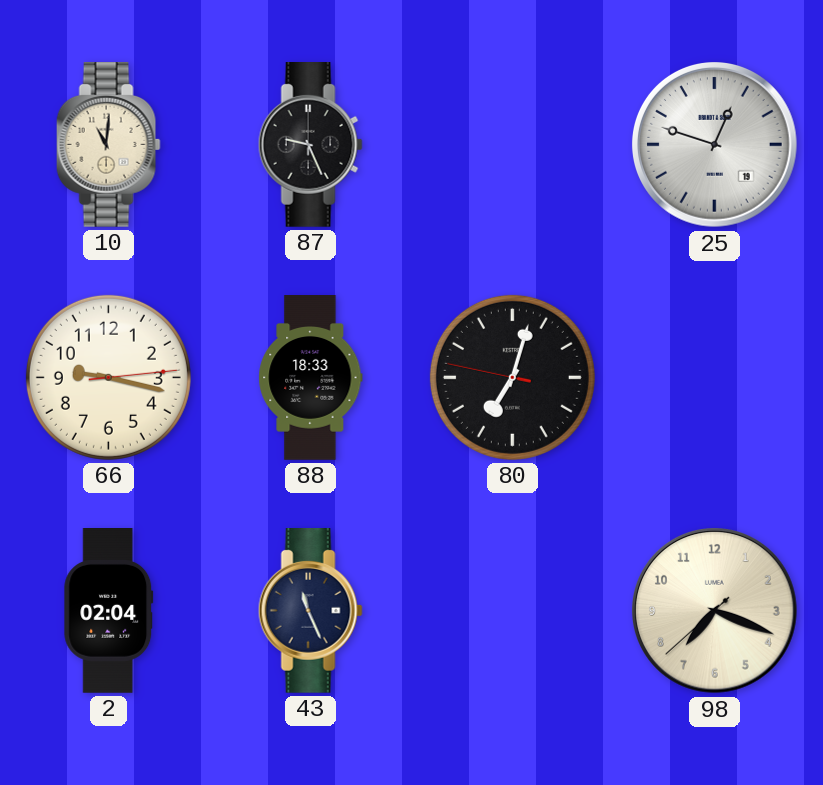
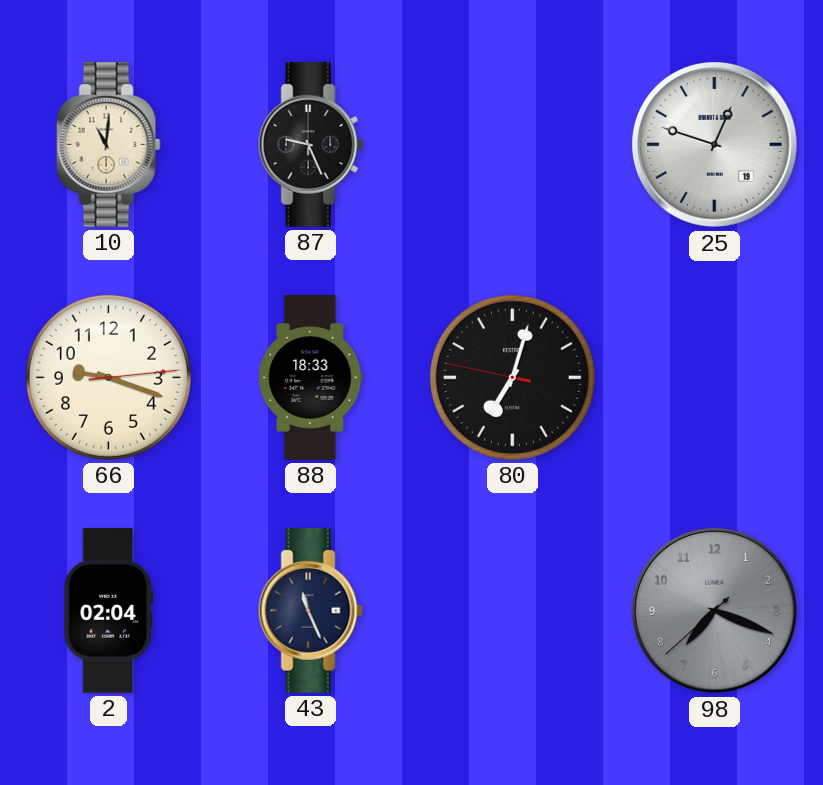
66: 9:17 -> 9:18
98 dial: cream -> grey
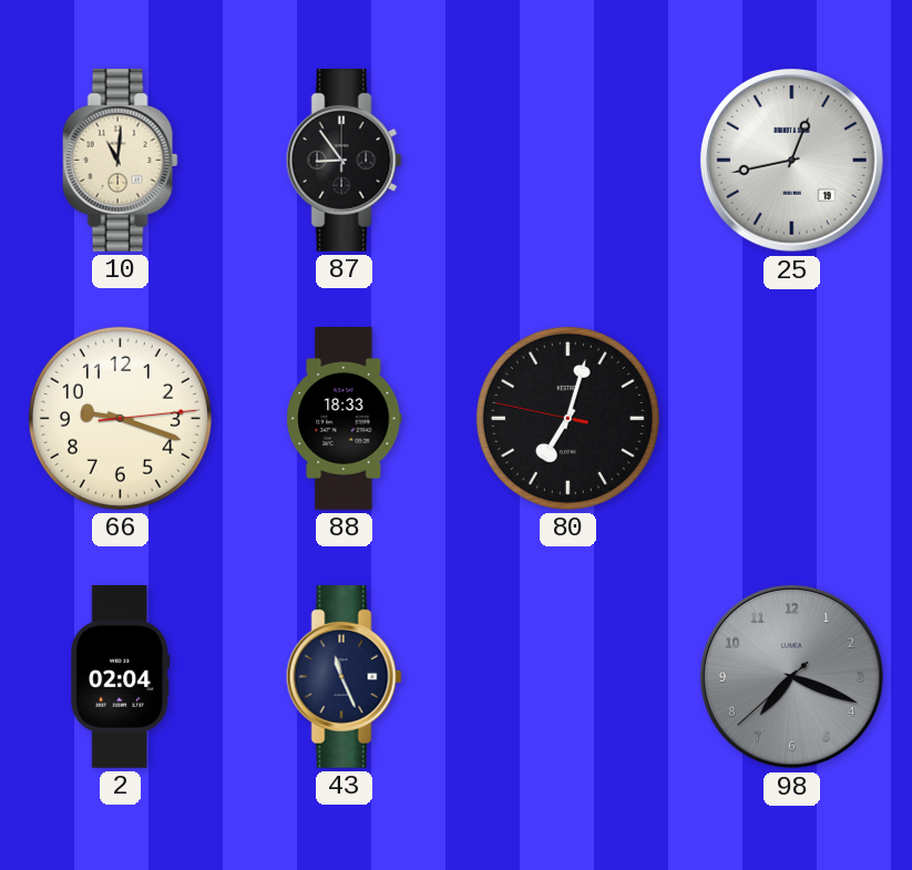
87: 9:26 -> 8:54
25: 12:48 -> 12:43
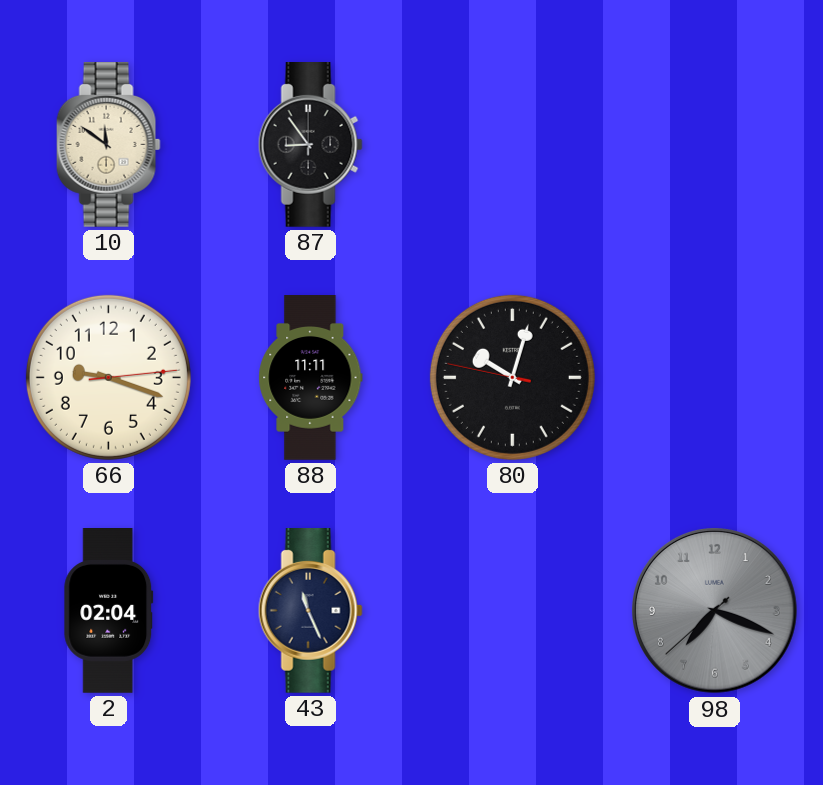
10: 11:01 -> 11:51
25: 12:43 -> none
88: 18:33 -> 11:11
80: 7:02 -> 10:02
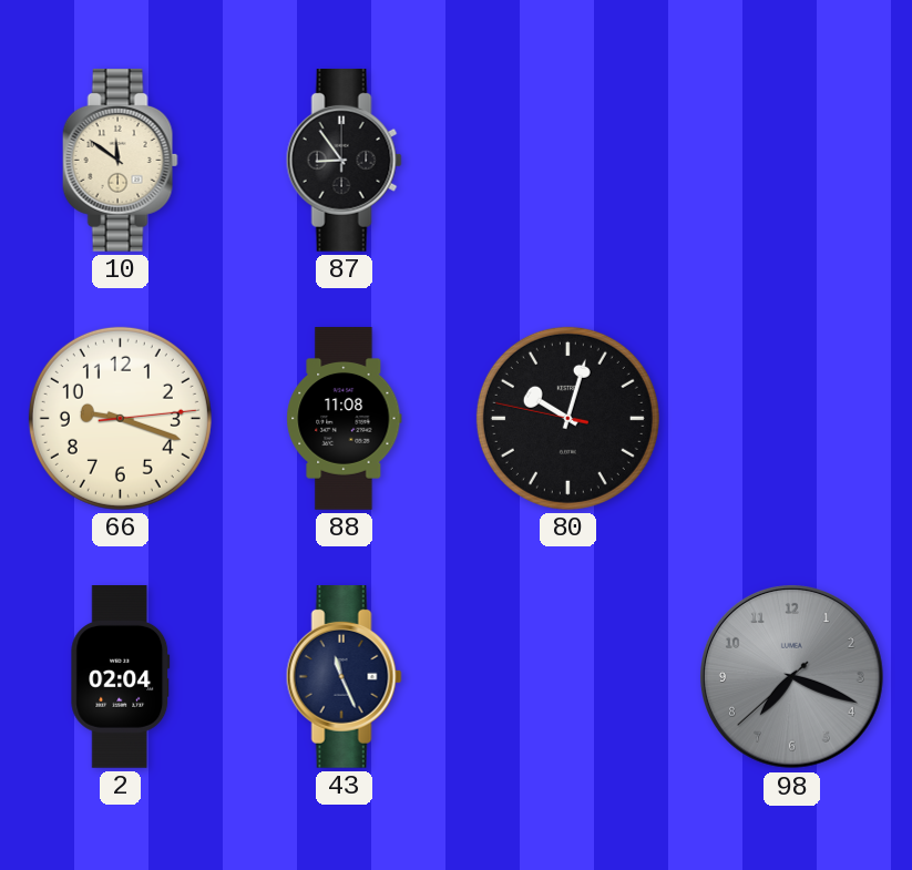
88: 11:11 -> 11:08
